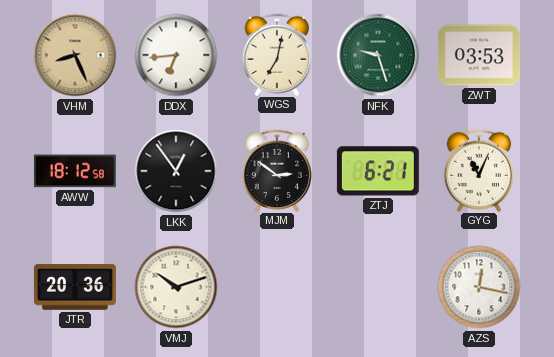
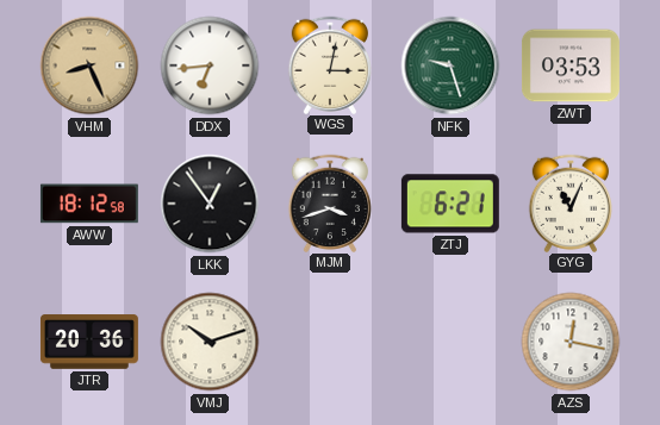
WGS: 7:02 -> 3:02
MJM: 2:51 -> 3:42
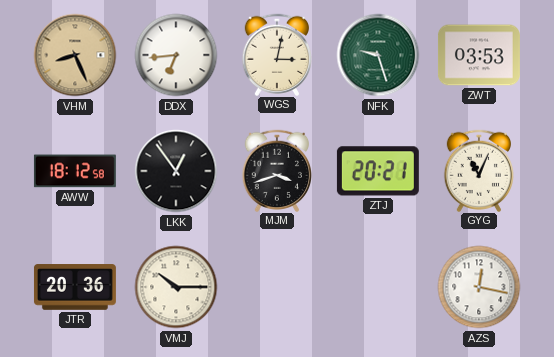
ZTJ: 6:21 -> 20:21
VMJ: 10:12 -> 10:15
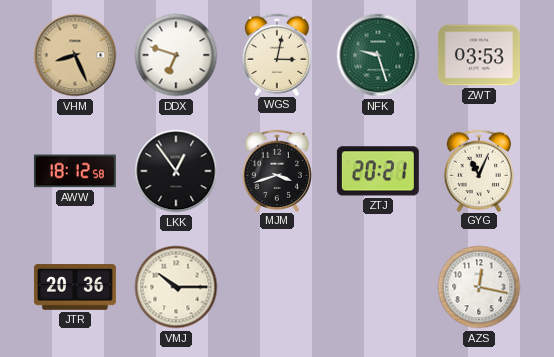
DDX: 6:44 -> 6:48
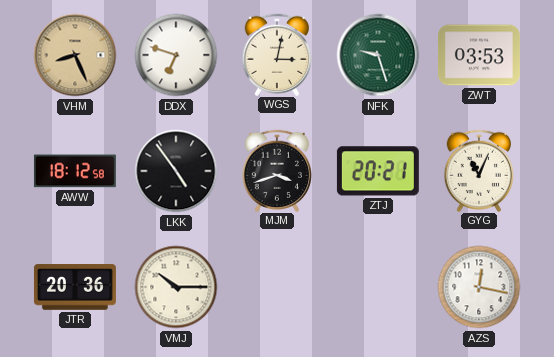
LKK: 12:54 -> 4:54
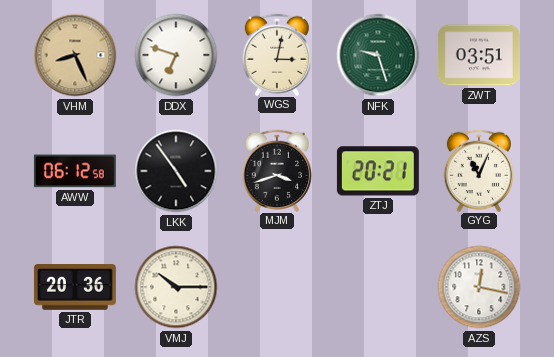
ZWT: 03:53 -> 03:51
AWW: 18:12 -> 06:12
